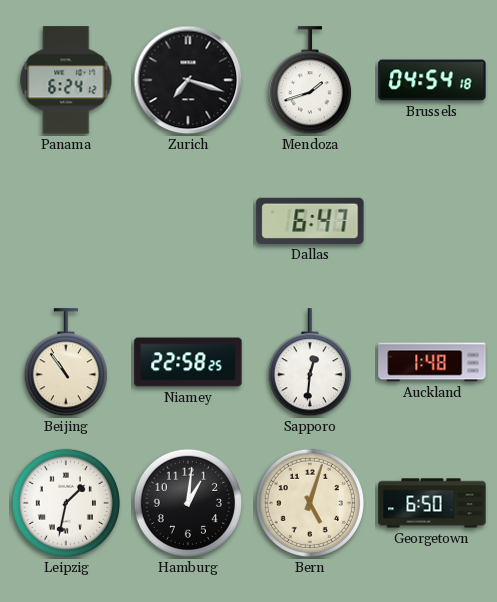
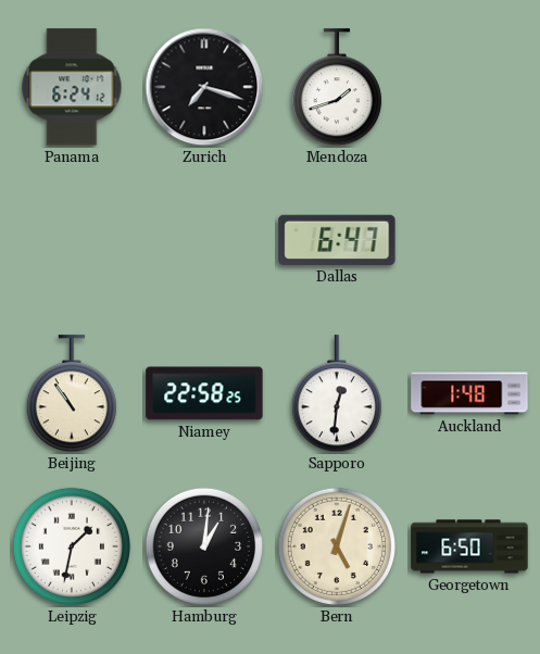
Brussels: 04:54 -> none
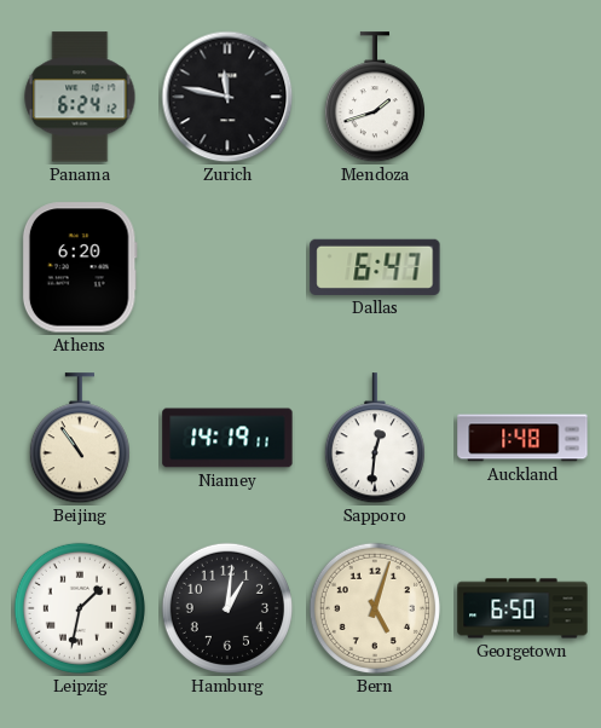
Zurich: 7:18 -> 11:47
Athens: none -> 6:20
Niamey: 22:58 -> 14:19
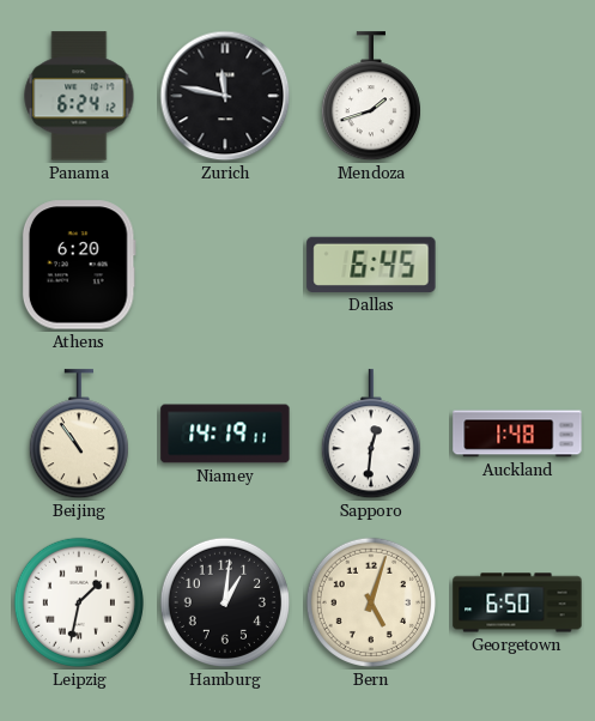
Dallas: 6:47 -> 6:45
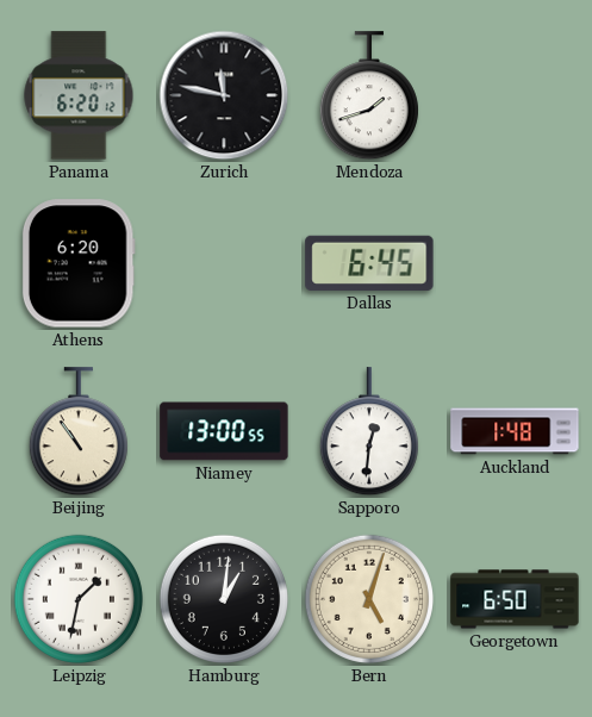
Panama: 6:24 -> 6:20
Niamey: 14:19 -> 13:00
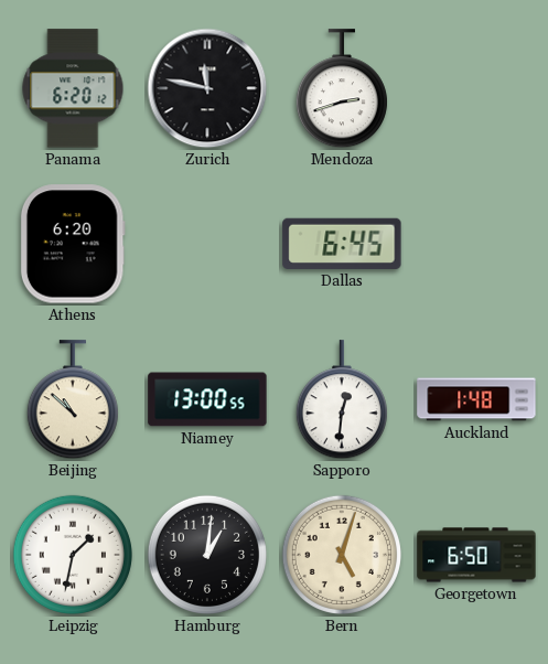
Mendoza: 1:42 -> 2:42
Beijing: 10:54 -> 10:52
